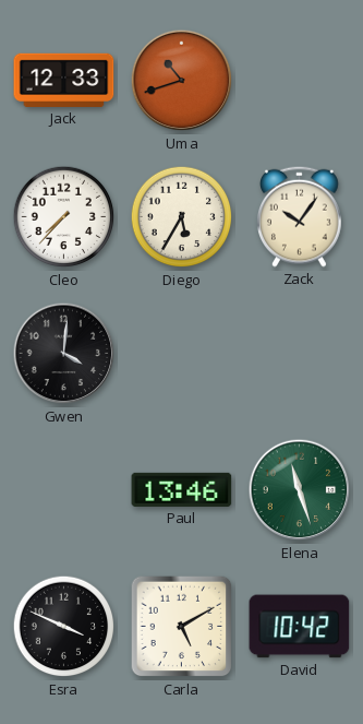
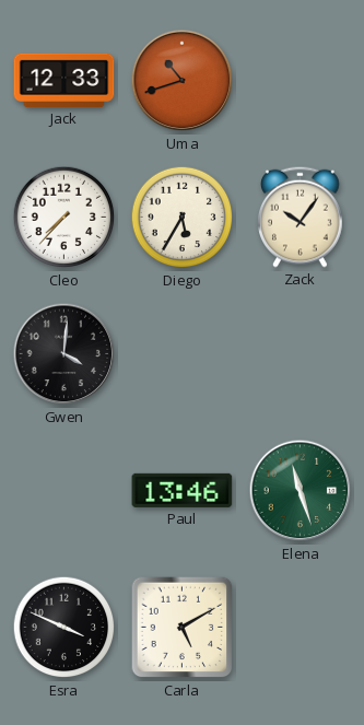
David: 10:42 -> none
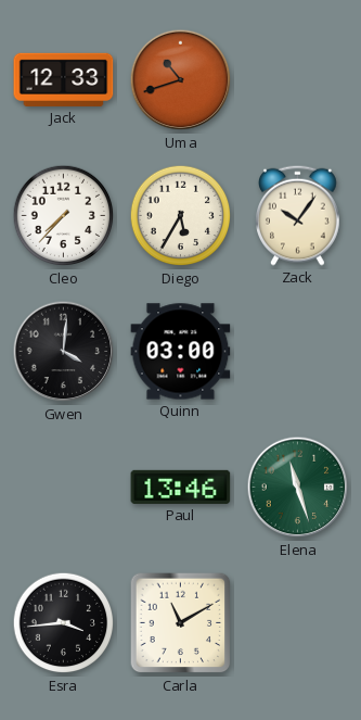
Quinn: none -> 03:00
Esra: 3:49 -> 3:44
Carla: 5:10 -> 11:10
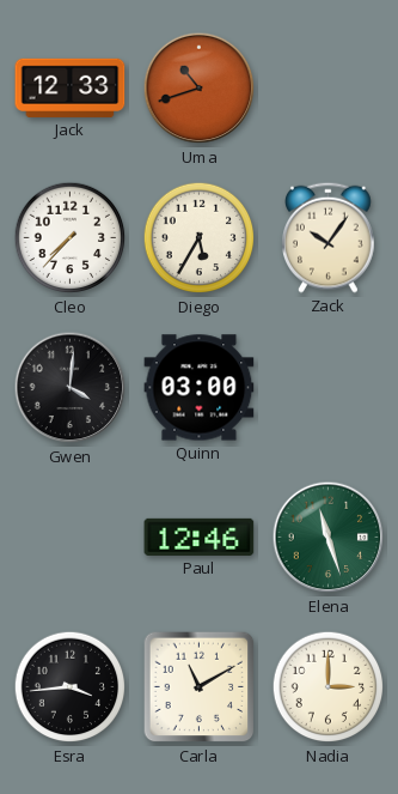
Paul: 13:46 -> 12:46
Nadia: none -> 3:00
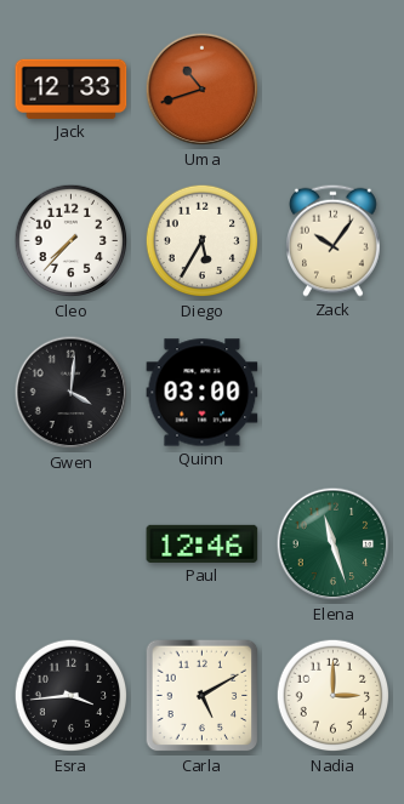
Carla: 11:10 -> 5:10
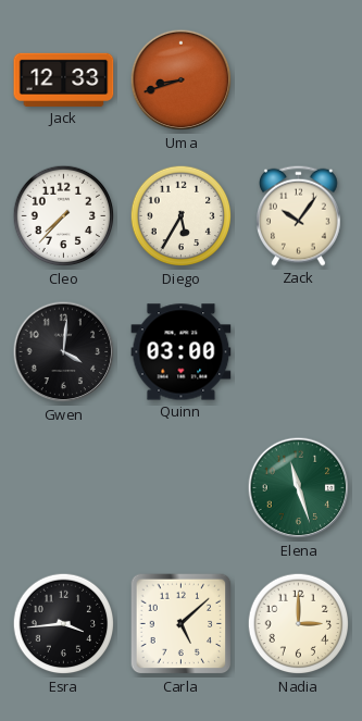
Uma: 10:42 -> 8:42
Paul: 12:46 -> none
Carla: 5:10 -> 5:08
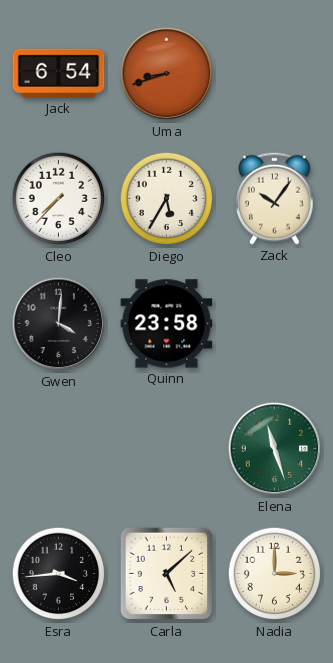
Jack: 12:33 -> 6:54
Quinn: 03:00 -> 23:58
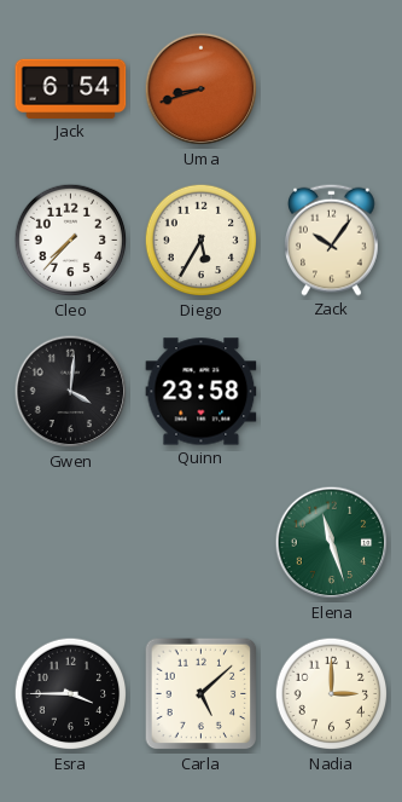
Esra: 3:44 -> 3:45
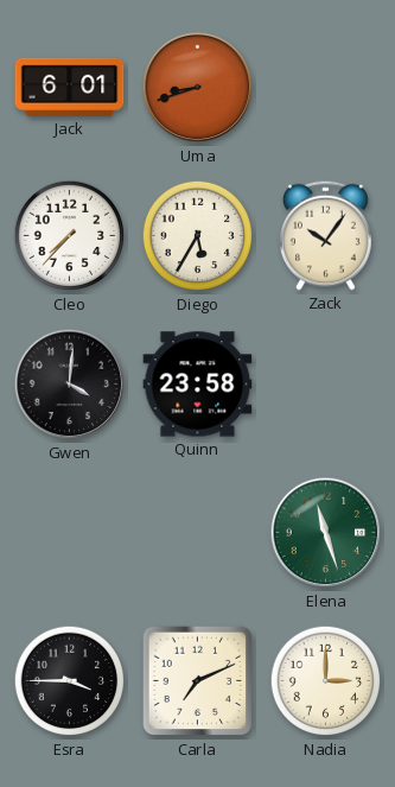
Jack: 6:54 -> 6:01
Carla: 5:08 -> 7:11
